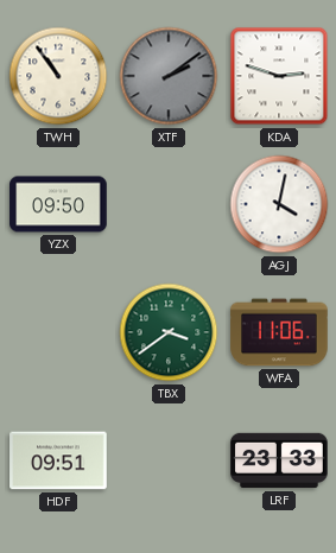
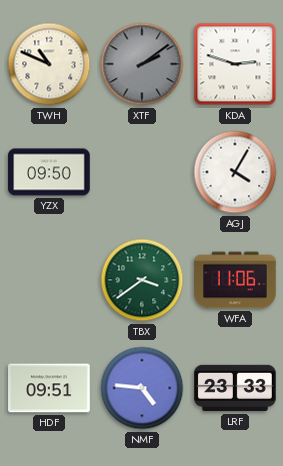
TWH: 10:54 -> 10:49
AGJ: 4:02 -> 4:05
NMF: none -> 4:46
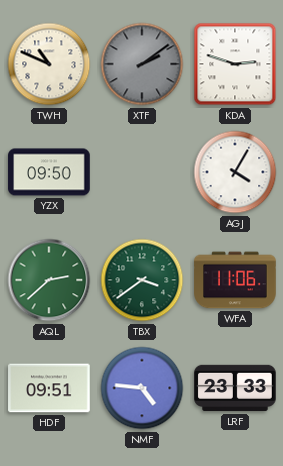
AQL: none -> 2:38
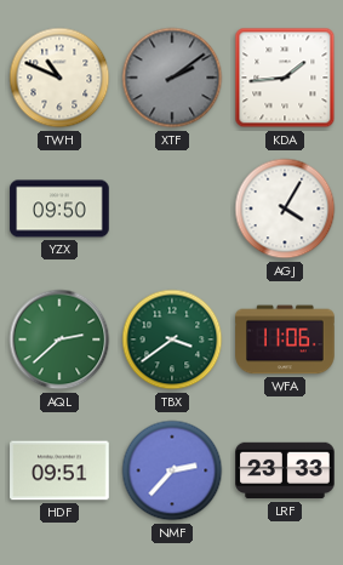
KDA: 2:48 -> 1:44
NMF: 4:46 -> 2:37
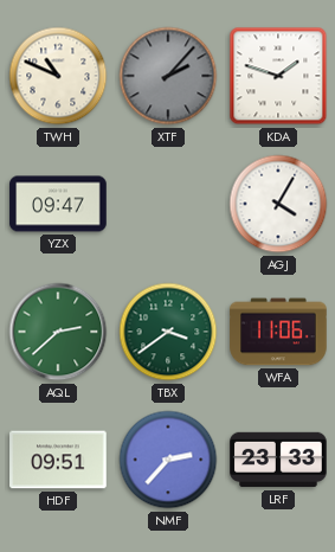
XTF: 2:09 -> 2:07
KDA: 1:44 -> 1:48
YZX: 09:50 -> 09:47
